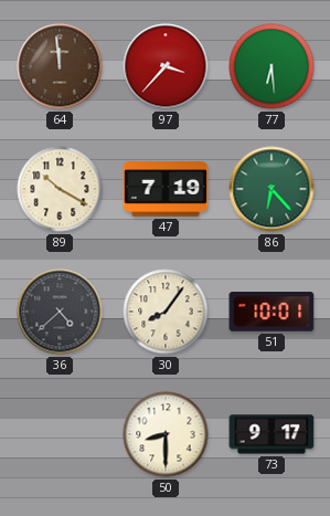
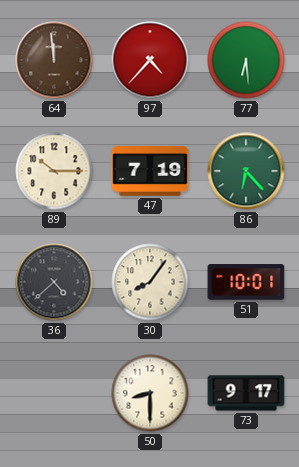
97: 3:37 -> 4:37
89: 10:20 -> 10:15
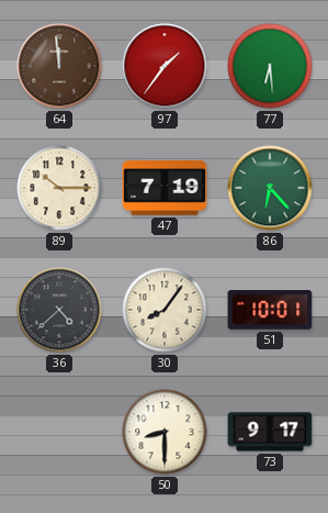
97: 4:37 -> 1:36
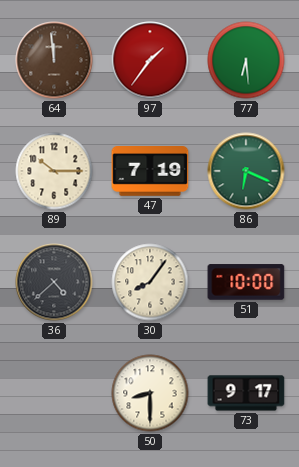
86: 6:23 -> 6:19
51: 10:01 -> 10:00
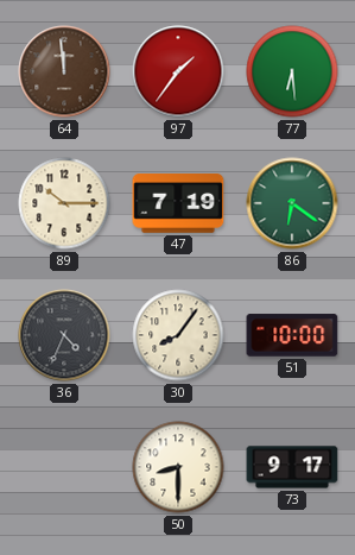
86: 6:19 -> 6:21
36: 4:38 -> 4:34
